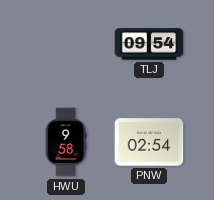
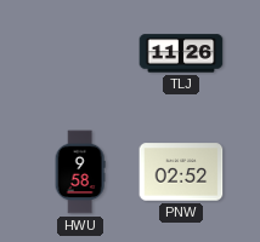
TLJ: 09:54 -> 11:26
PNW: 02:54 -> 02:52
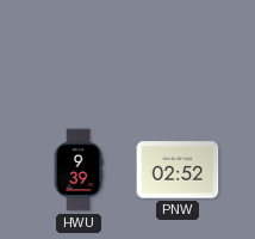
TLJ: 11:26 -> none
HWU: 9:58 -> 9:39
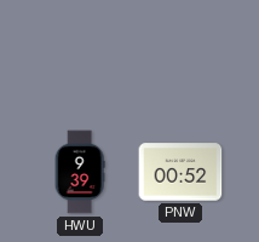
PNW: 02:52 -> 00:52
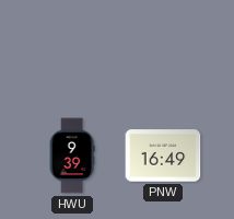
PNW: 00:52 -> 16:49
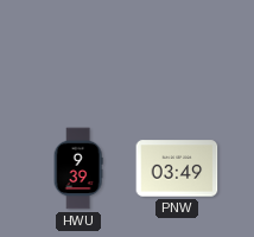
PNW: 16:49 -> 03:49
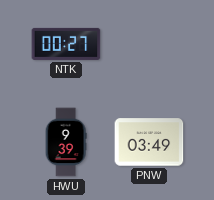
NTK: none -> 00:27
